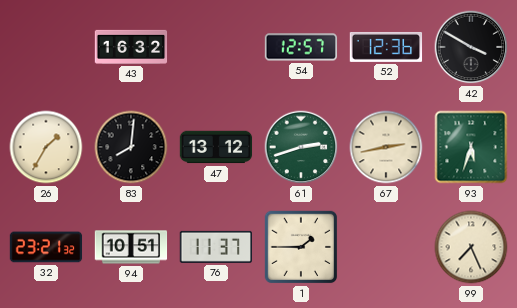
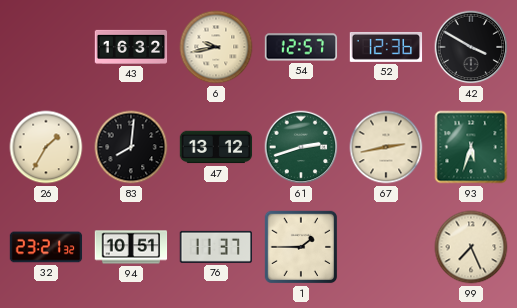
6: none -> 9:43
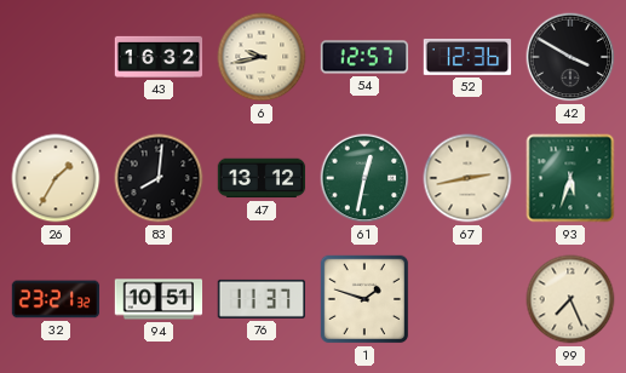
61: 2:42 -> 12:32
1: 1:45 -> 1:48
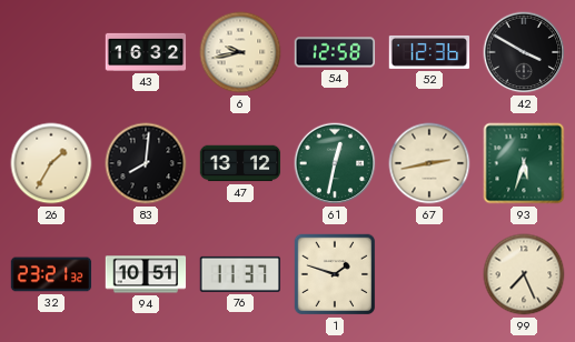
54: 12:57 -> 12:58
